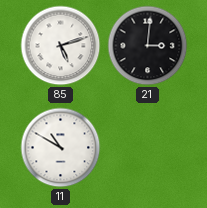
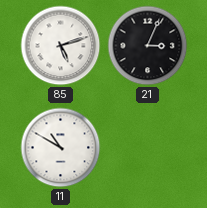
21: 3:01 -> 3:04
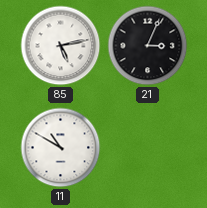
85: 5:12 -> 5:13
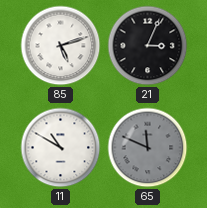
85: 5:13 -> 5:12
65: none -> 11:49
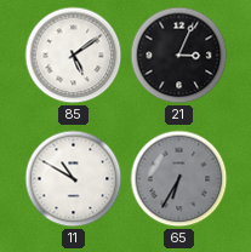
85: 5:12 -> 5:09
65: 11:49 -> 6:35
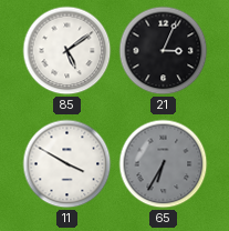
11: 10:50 -> 3:50
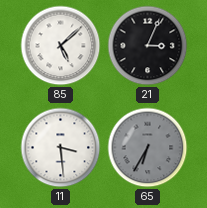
85: 5:09 -> 5:08
11: 3:50 -> 3:29
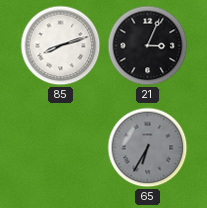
85: 5:08 -> 8:12
11: 3:29 -> none
